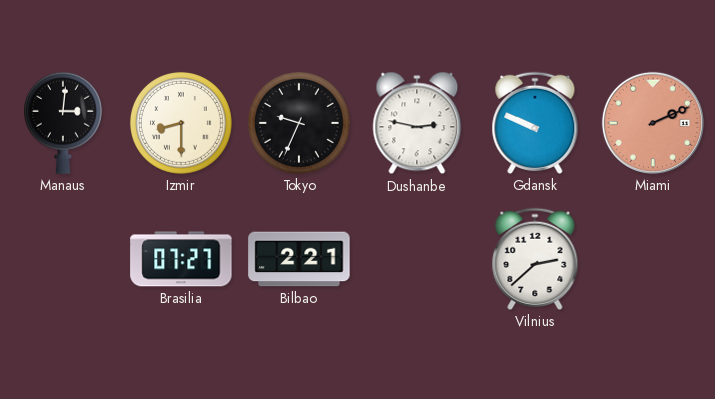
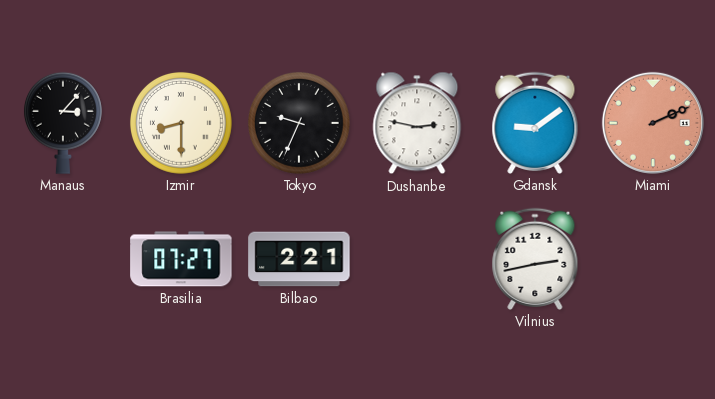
Manaus: 3:01 -> 3:07
Gdansk: 9:49 -> 9:09
Vilnius: 2:38 -> 2:43
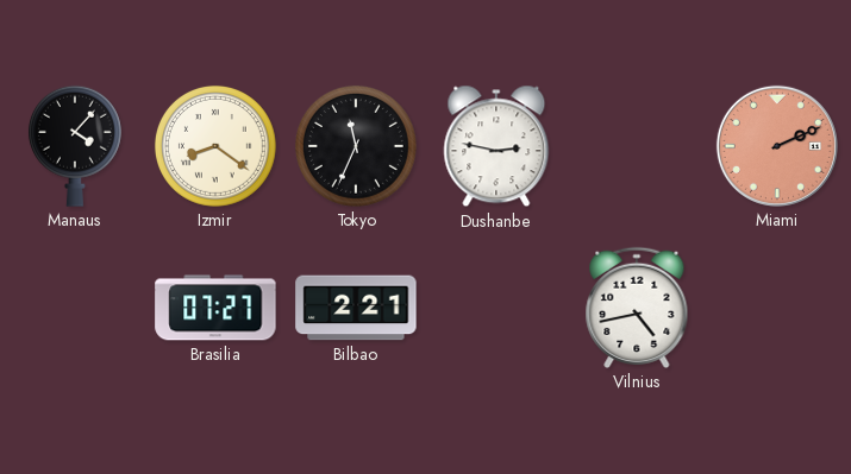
Manaus: 3:07 -> 4:07
Izmir: 8:30 -> 8:21
Tokyo: 9:34 -> 11:34
Gdansk: 9:09 -> none
Vilnius: 2:43 -> 4:43
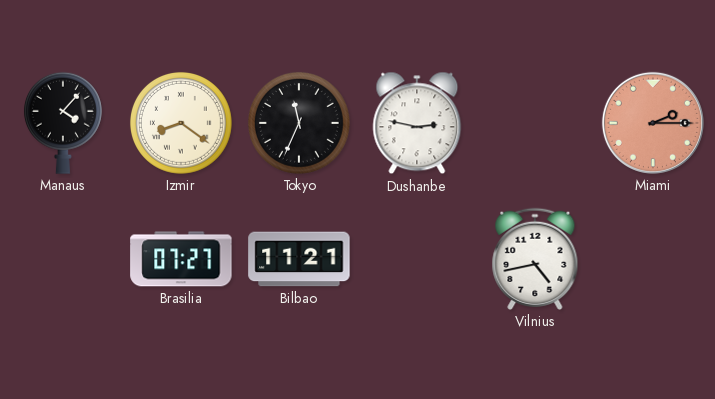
Miami: 2:11 -> 2:15
Bilbao: 2:21 -> 11:21
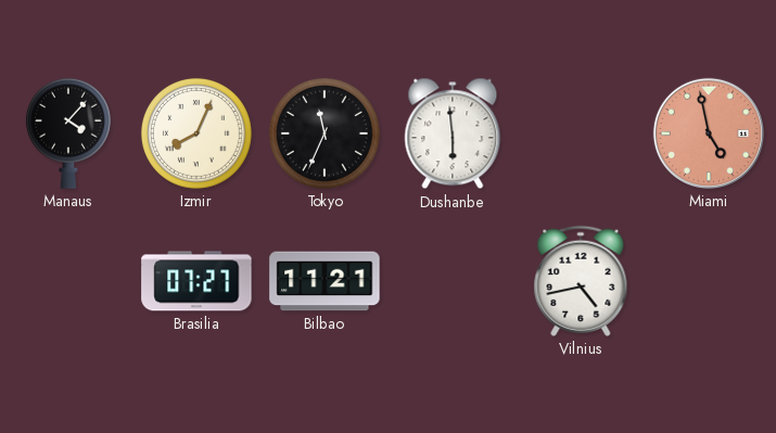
Izmir: 8:21 -> 8:04
Dushanbe: 2:47 -> 5:59
Miami: 2:15 -> 4:58
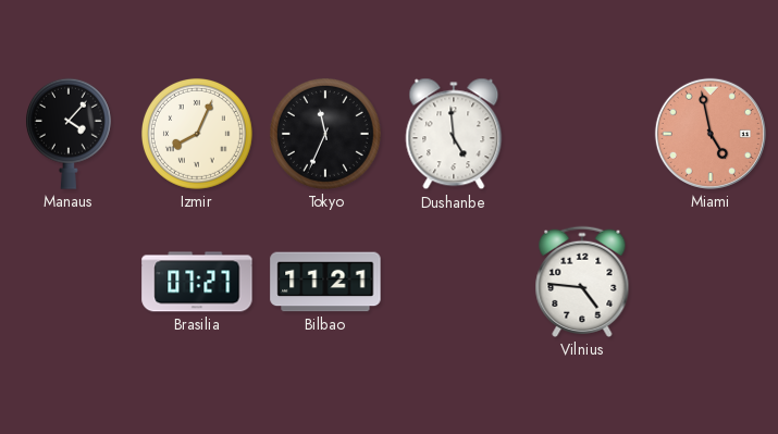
Dushanbe: 5:59 -> 4:59
Vilnius: 4:43 -> 4:46
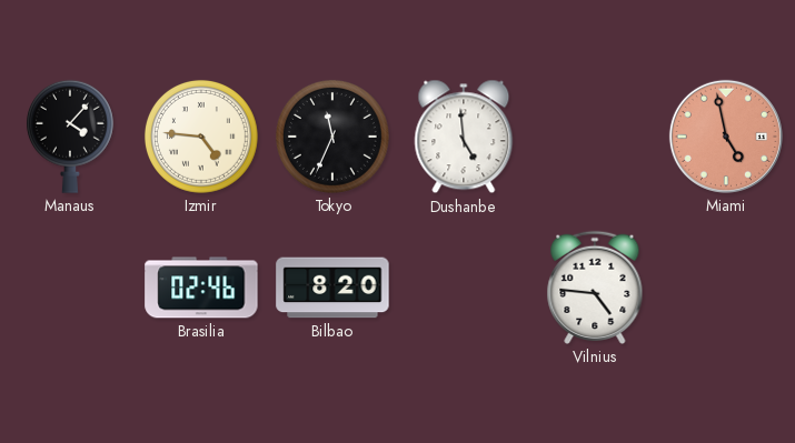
Izmir: 8:04 -> 4:46
Brasilia: 07:27 -> 02:46
Bilbao: 11:21 -> 8:20
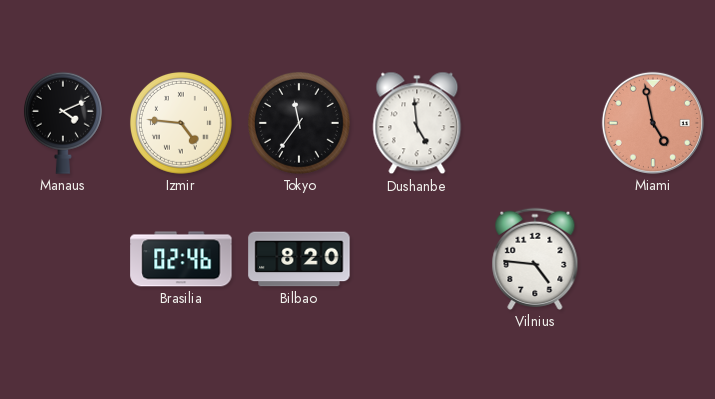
Manaus: 4:07 -> 4:11
Tokyo: 11:34 -> 11:36
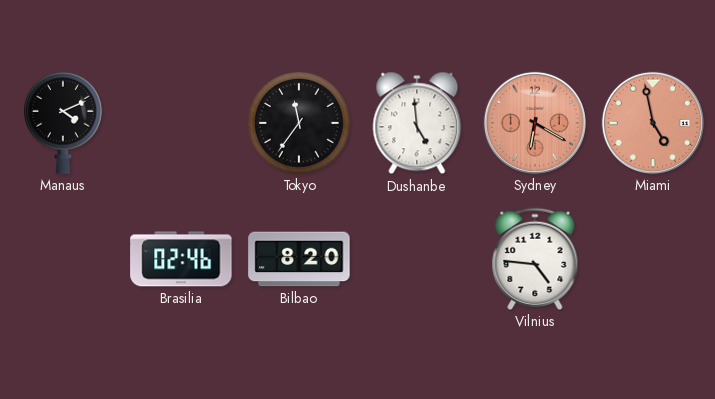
Izmir: 4:46 -> none
Sydney: none -> 6:20
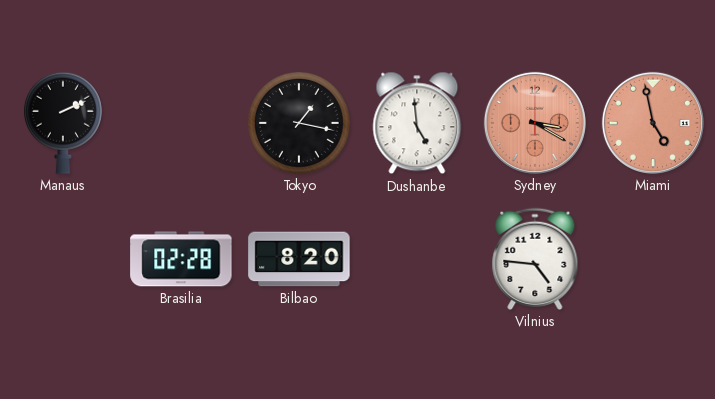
Manaus: 4:11 -> 2:11
Tokyo: 11:36 -> 1:17
Sydney: 6:20 -> 3:20
Brasilia: 02:46 -> 02:28
